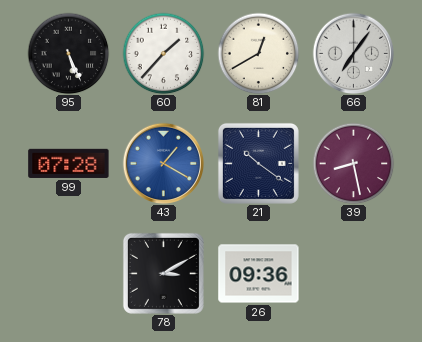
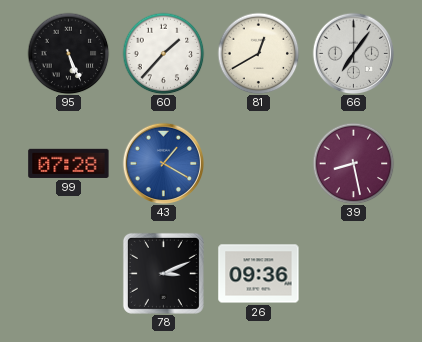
21: 10:21 -> none
78: 3:10 -> 3:11
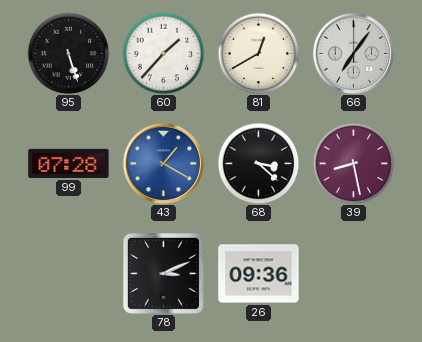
95: 5:26 -> 5:27
68: none -> 3:22
